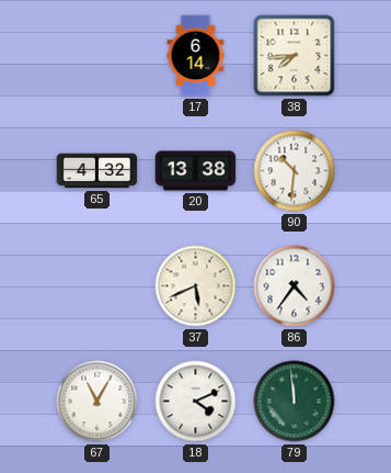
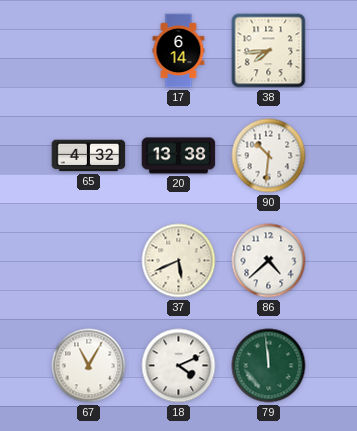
86: 4:36 -> 4:38
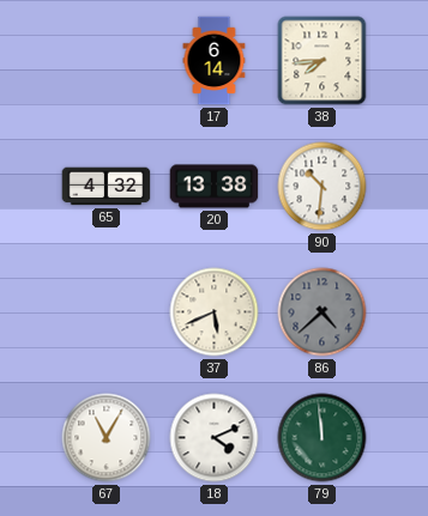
86 dial: white -> grey
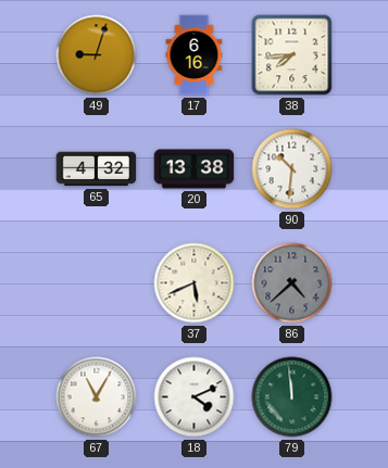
49: none -> 9:03
17: 6:14 -> 6:16
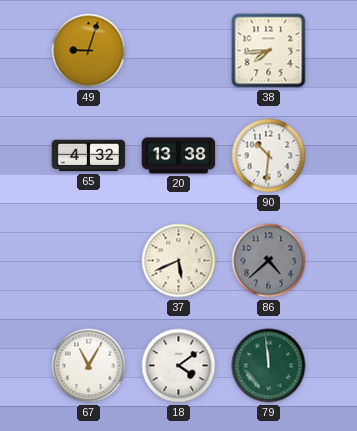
17: 6:16 -> none
18: 4:11 -> 4:09
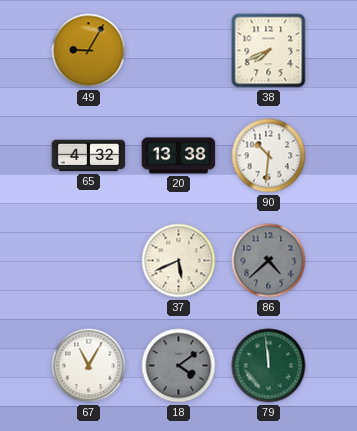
49: 9:03 -> 9:05
38: 7:44 -> 7:41
18 dial: white -> grey
